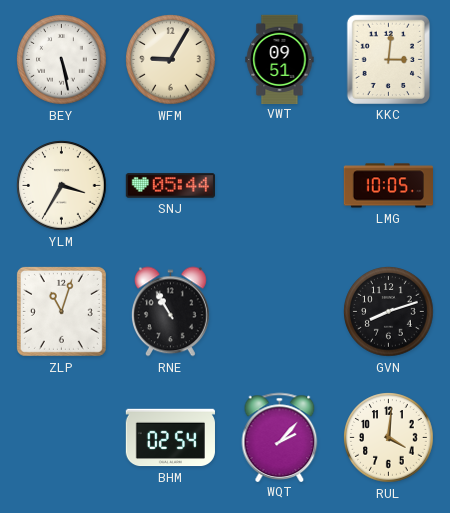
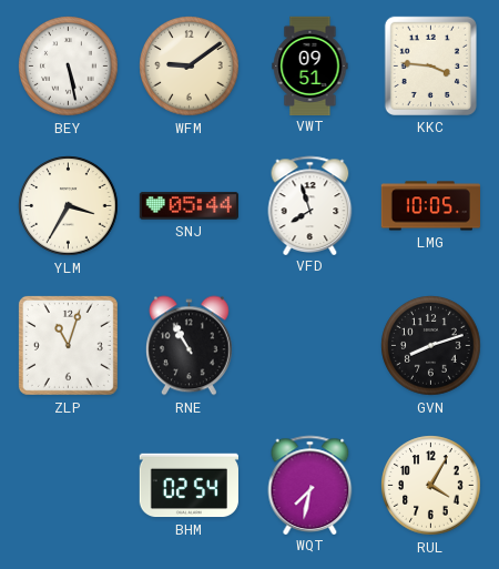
WFM: 9:05 -> 9:09
KKC: 3:01 -> 3:46
VFD: none -> 7:57
WQT: 2:07 -> 7:32
RUL: 4:01 -> 4:05
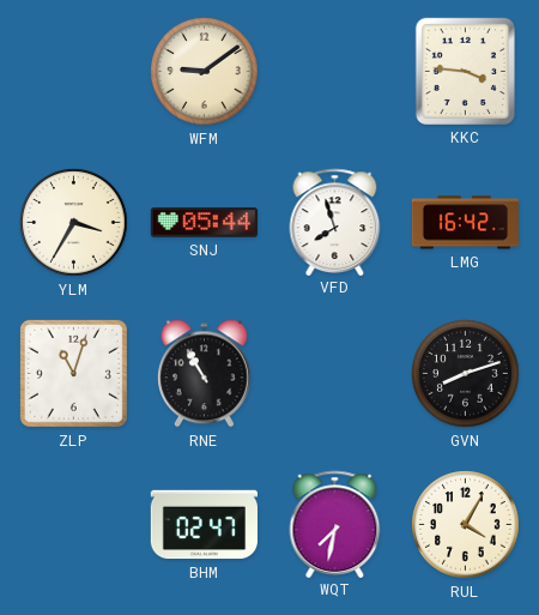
BEY: 5:28 -> none
VWT: 09:51 -> none
LMG: 10:05 -> 16:42
BHM: 02:54 -> 02:47
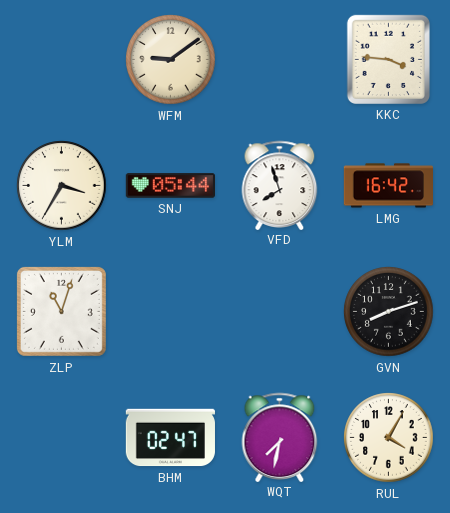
RNE: 10:55 -> none
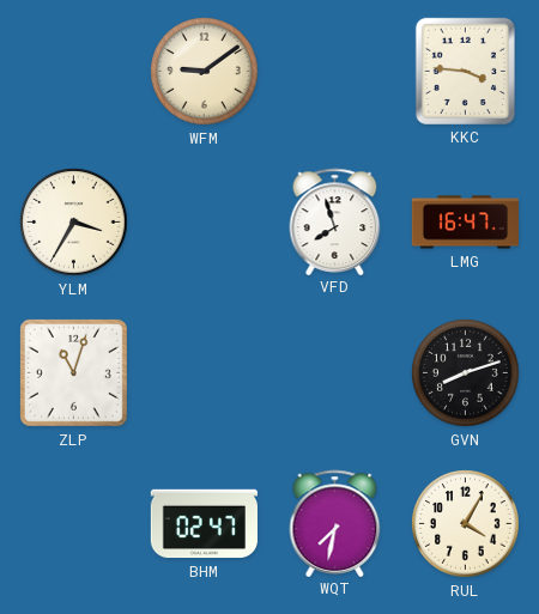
SNJ: 05:44 -> none
LMG: 16:42 -> 16:47
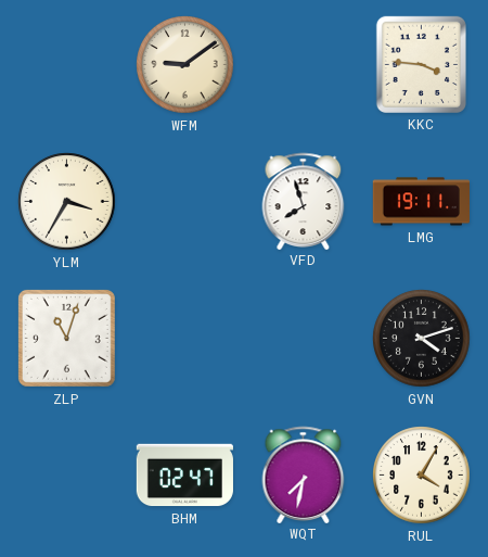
LMG: 16:47 -> 19:11
GVN: 8:12 -> 4:12
